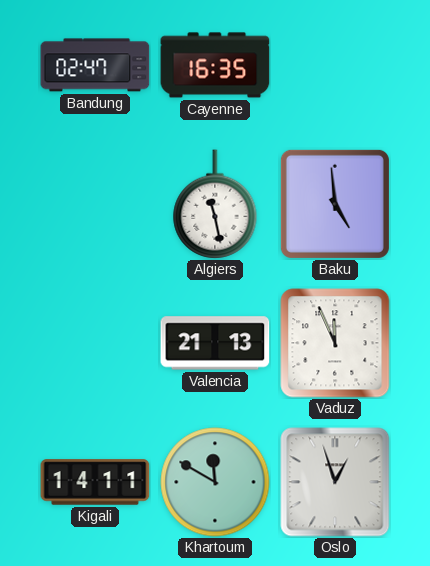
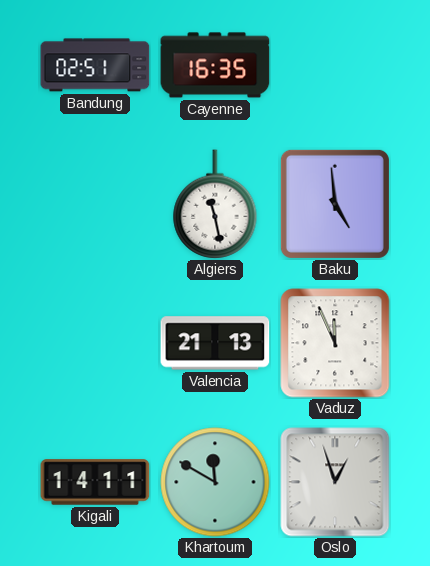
Bandung: 02:47 -> 02:51
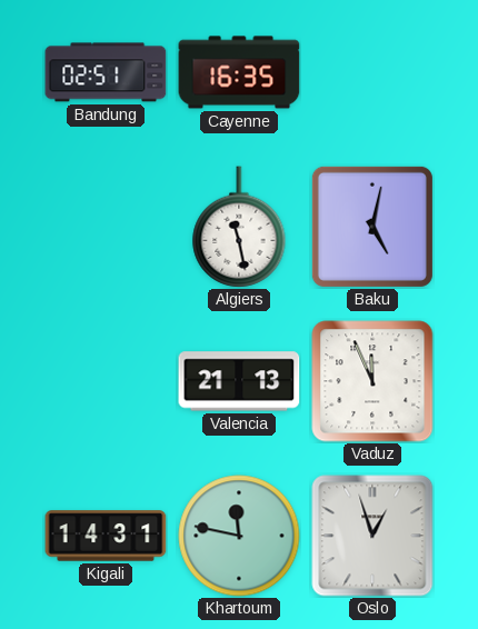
Baku: 4:59 -> 5:02
Kigali: 14:11 -> 14:31
Khartoum: 11:50 -> 11:47
